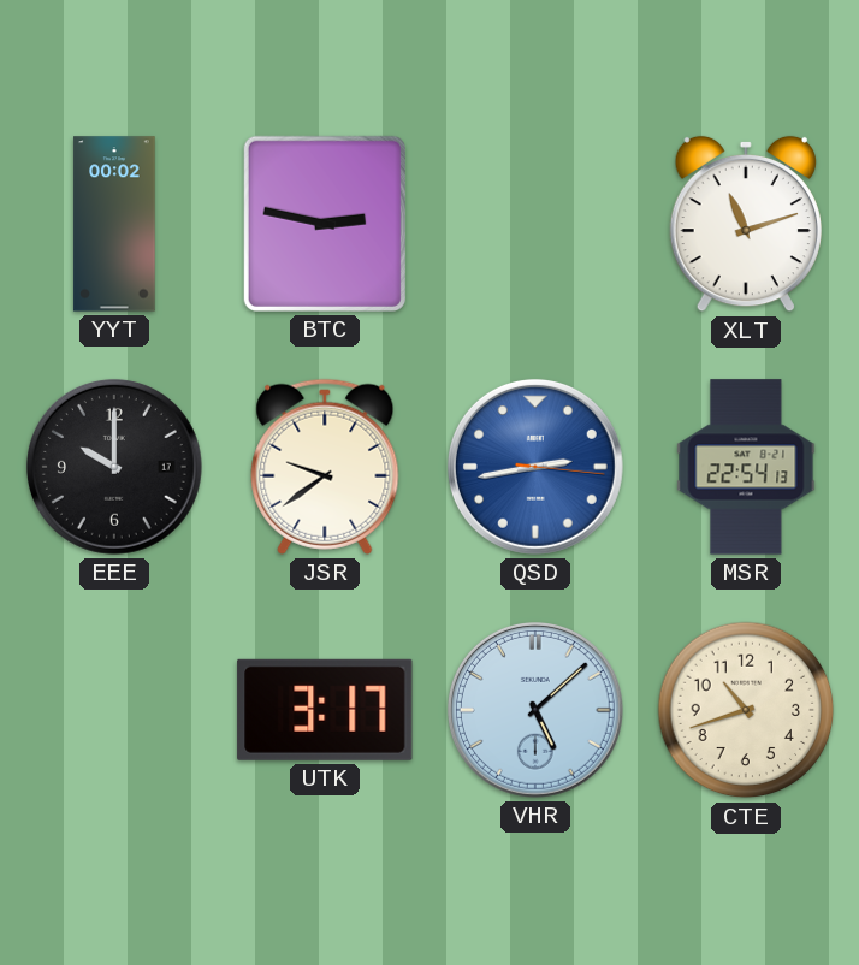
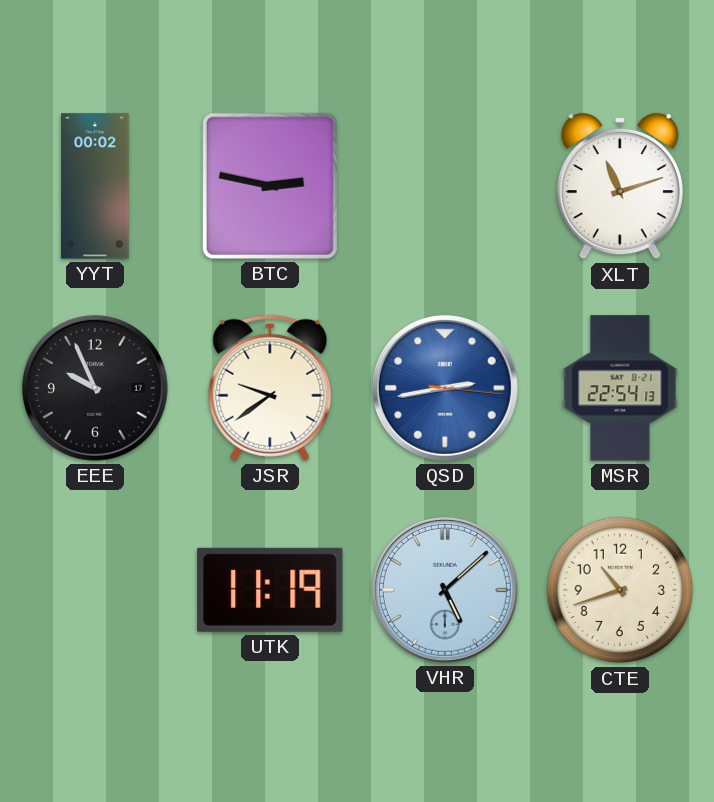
EEE: 10:00 -> 9:56
UTK: 3:17 -> 11:19
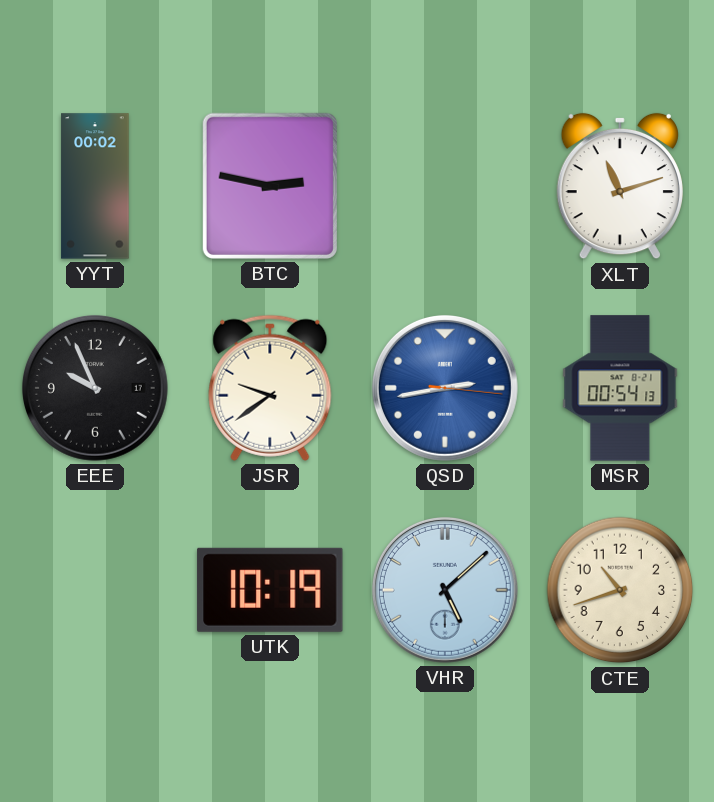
MSR: 22:54 -> 00:54
UTK: 11:19 -> 10:19
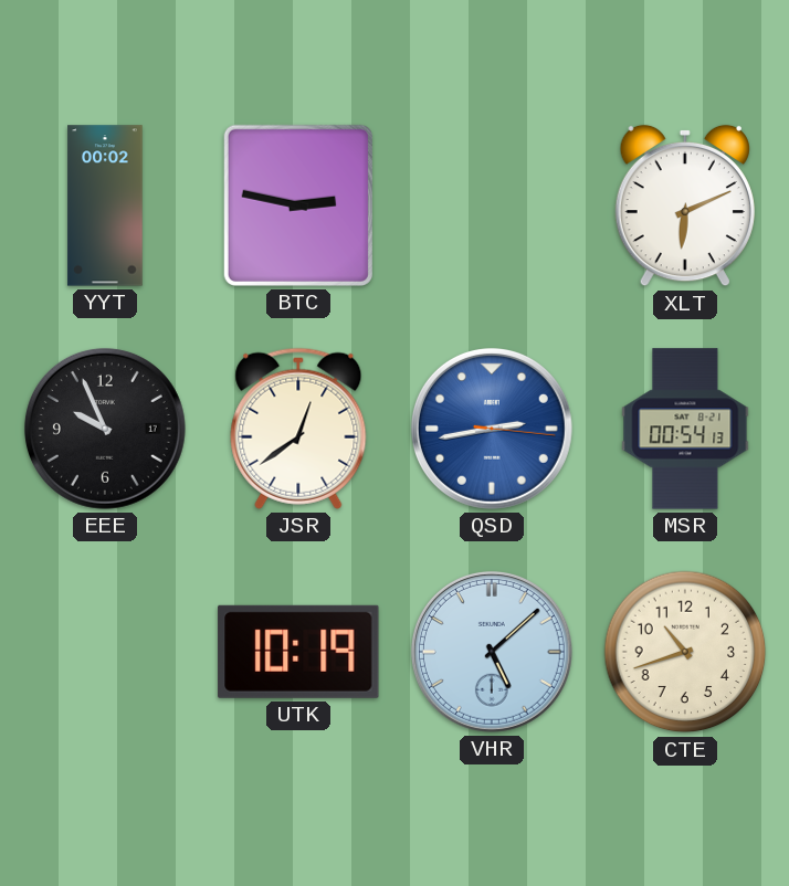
XLT: 11:12 -> 6:11
JSR: 9:39 -> 12:39
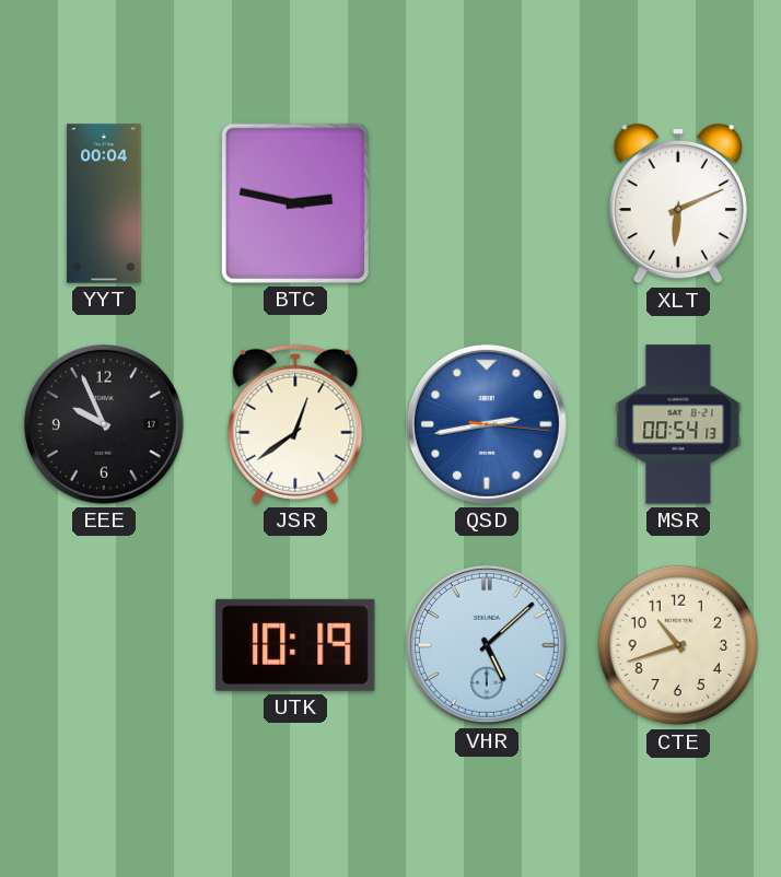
YYT: 00:02 -> 00:04
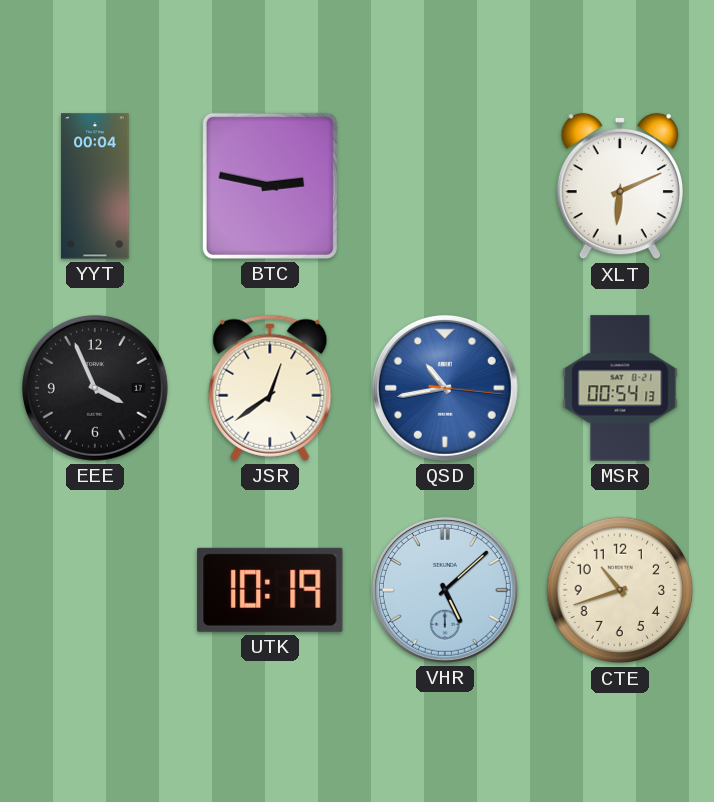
EEE: 9:56 -> 3:56
QSD: 2:43 -> 10:43
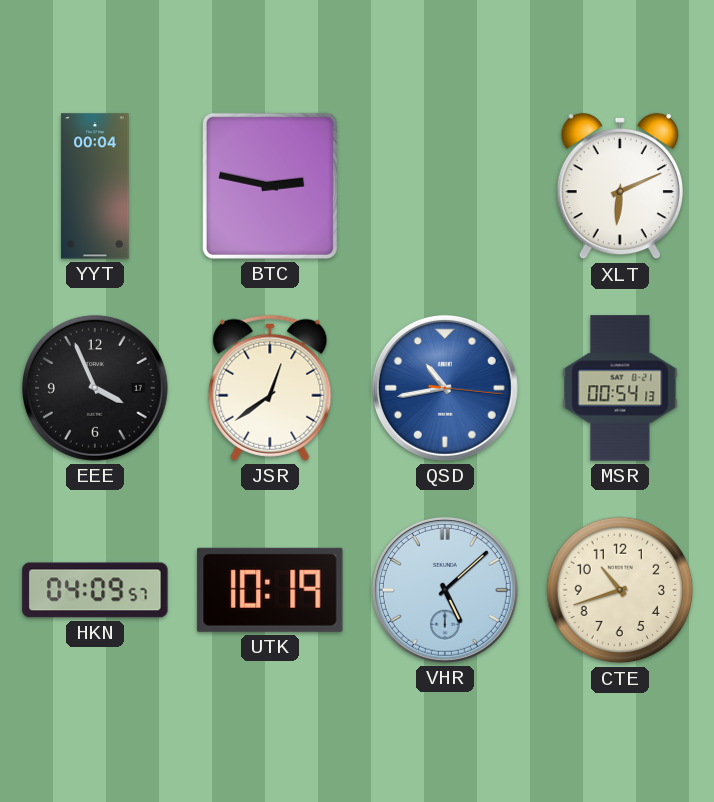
HKN: none -> 04:09
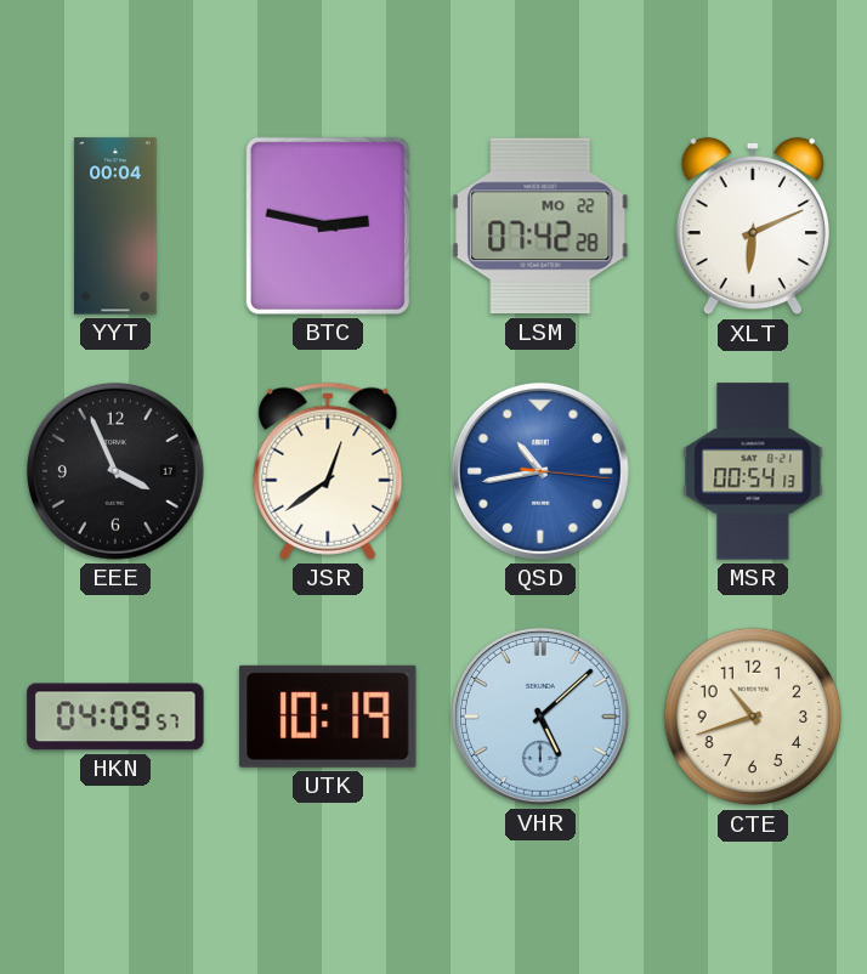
LSM: none -> 07:42
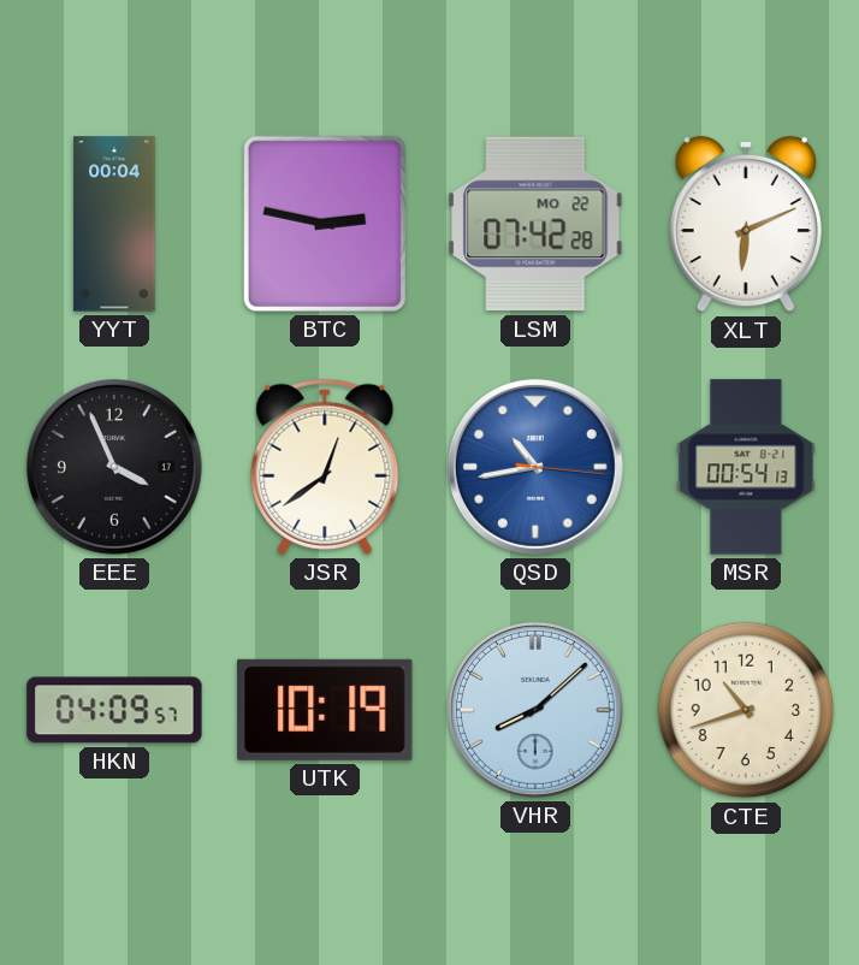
VHR: 5:08 -> 8:08
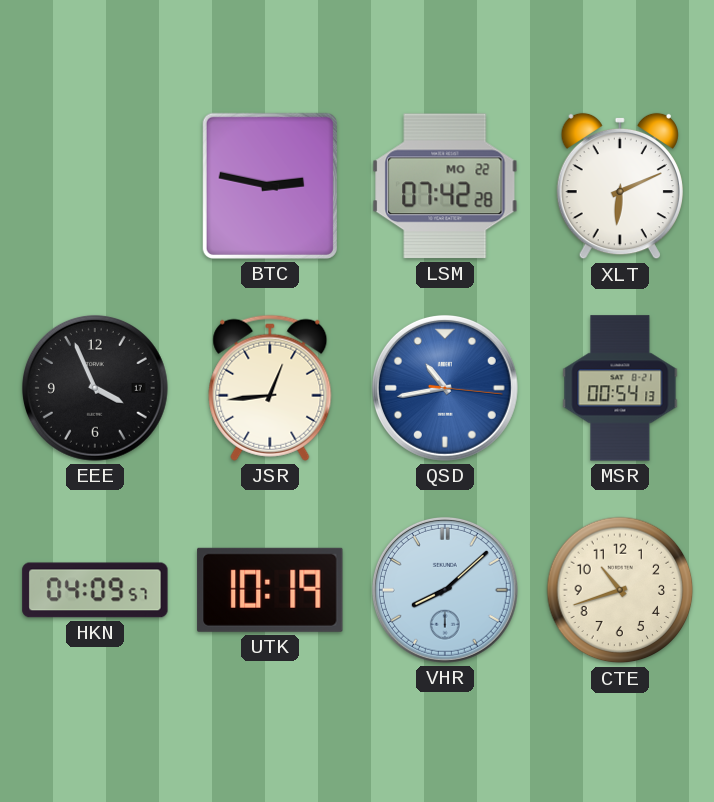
YYT: 00:04 -> none
JSR: 12:39 -> 12:44
